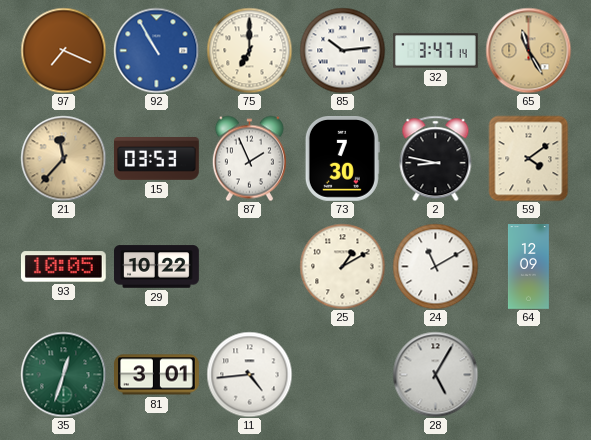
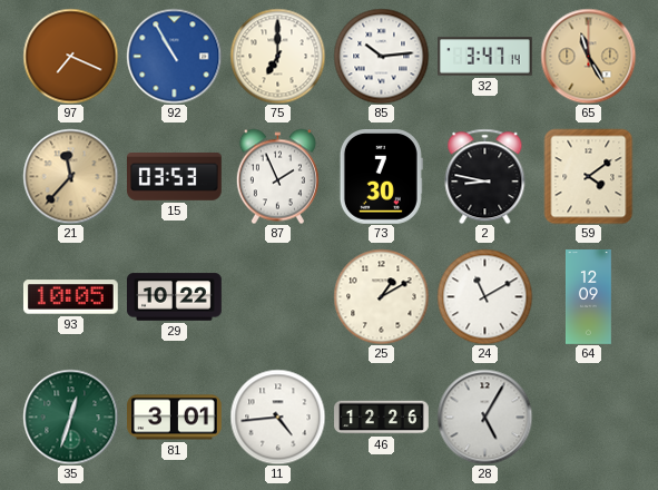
46: none -> 12:26
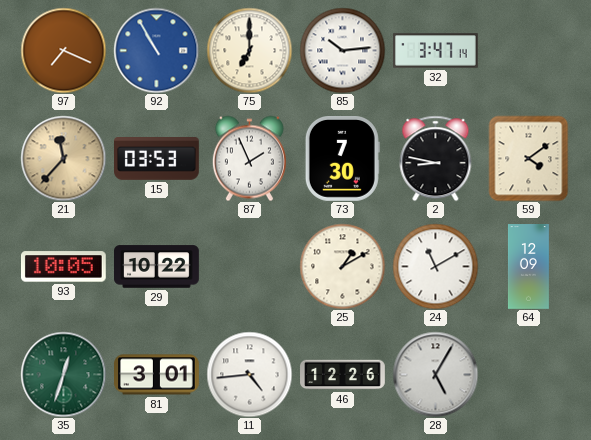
65: 11:25 -> none
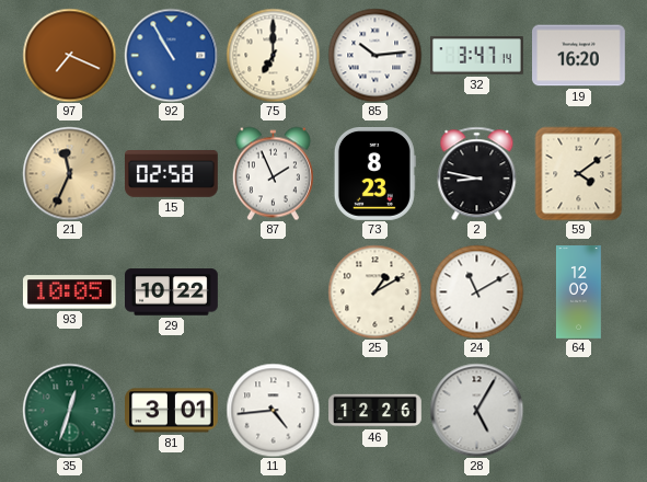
19: none -> 16:20
21: 11:37 -> 11:34
15: 03:53 -> 02:58
73: 7:30 -> 8:23
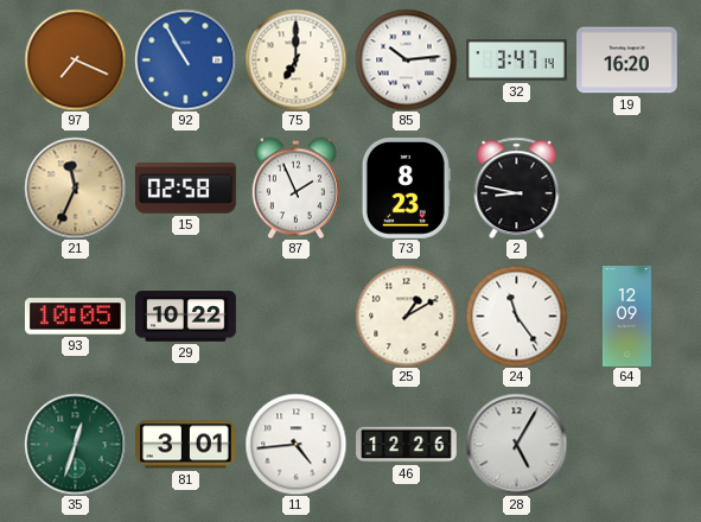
59: 4:09 -> none
24: 11:10 -> 11:24
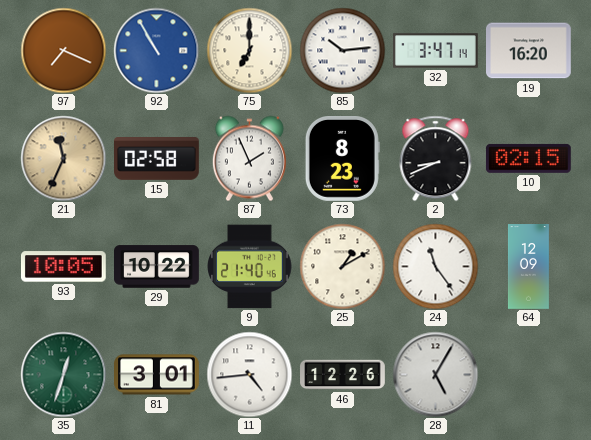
2: 8:47 -> 8:41
10: none -> 02:15
9: none -> 21:40
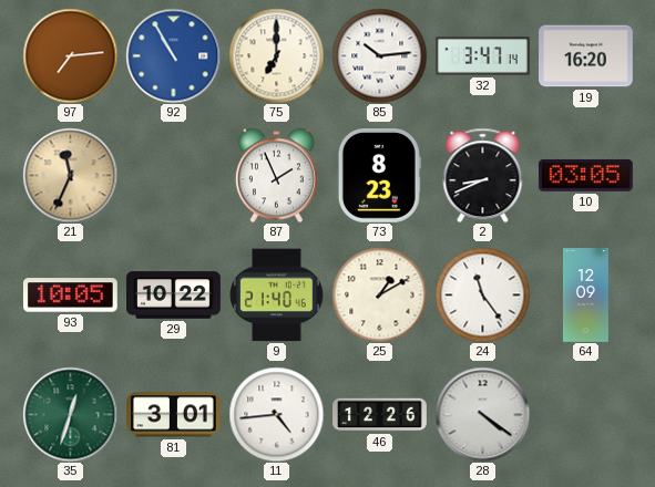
97: 7:19 -> 7:14
15: 02:58 -> none
10: 02:15 -> 03:05
28: 5:05 -> 4:21
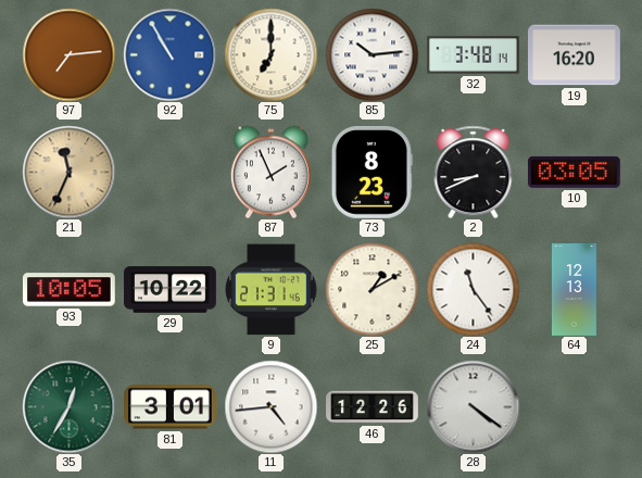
32: 3:47 -> 3:48
9: 21:40 -> 21:31
64: 12:09 -> 12:13
35: 12:33 -> 12:35
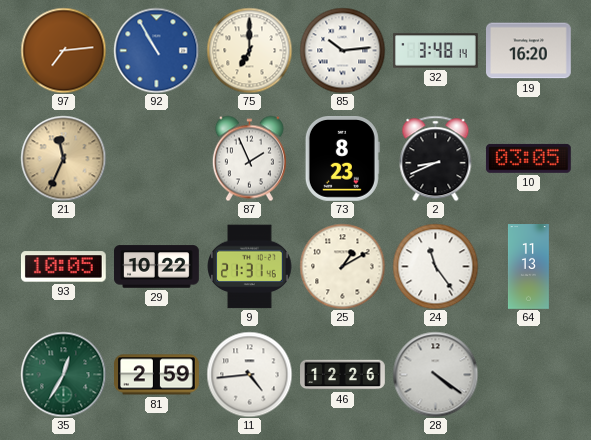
64: 12:13 -> 11:13
81: 3:01 -> 2:59
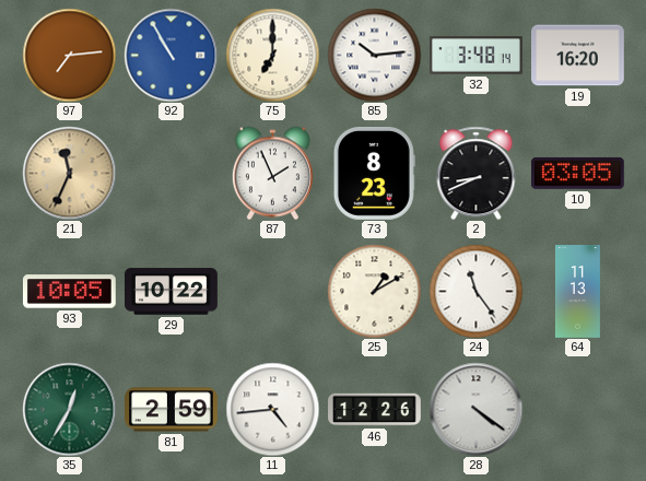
9: 21:31 -> none
